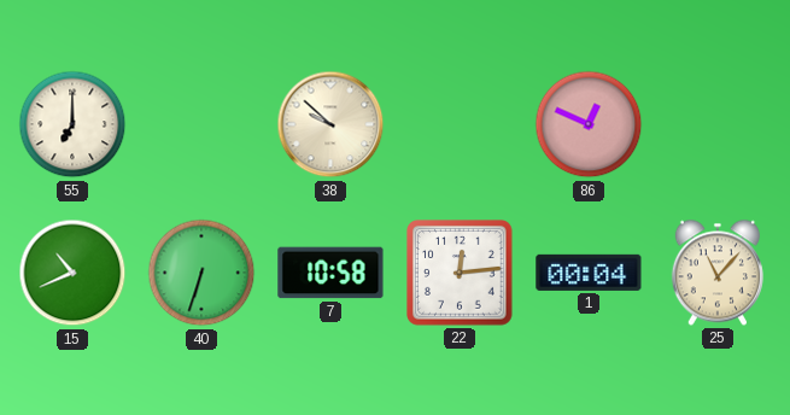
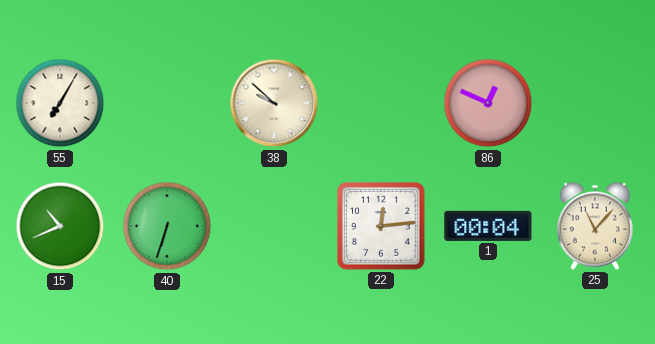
55: 7:00 -> 7:05
7: 10:58 -> none
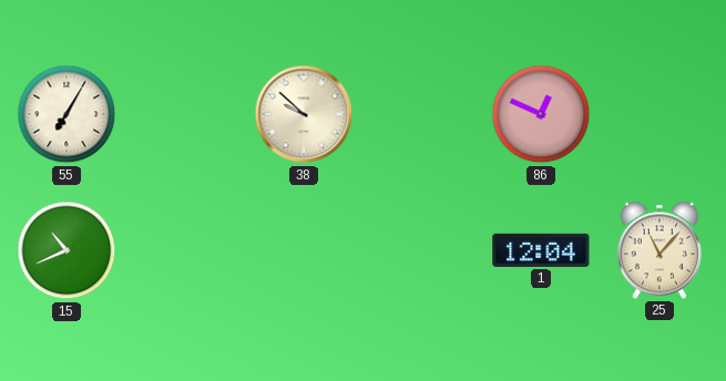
40: 6:33 -> none
22: 12:14 -> none
1: 00:04 -> 12:04
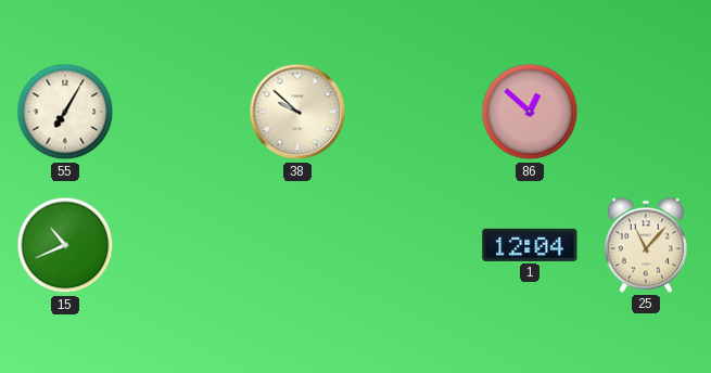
86: 12:49 -> 12:52
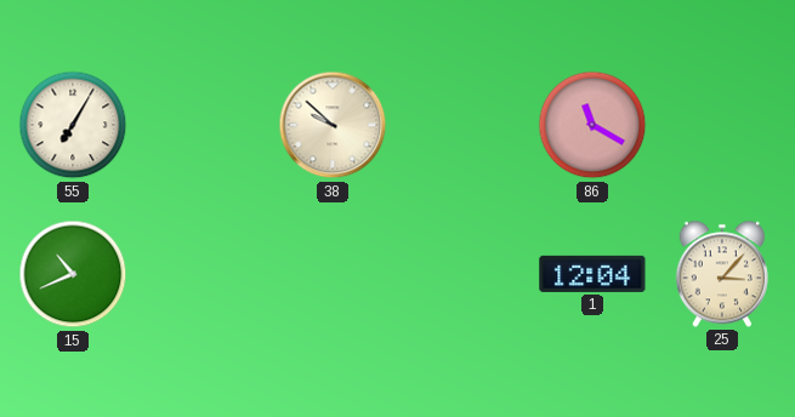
86: 12:52 -> 11:20
25: 11:07 -> 3:07
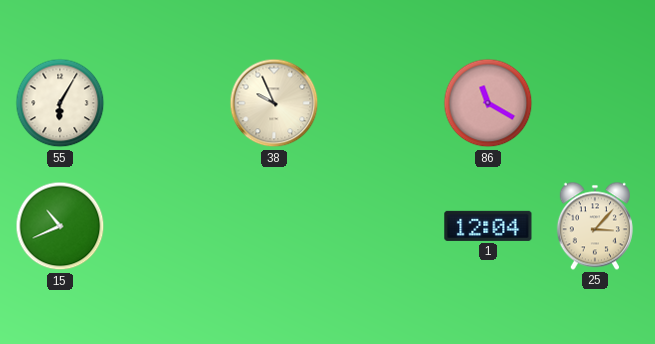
55: 7:05 -> 6:05
38: 9:52 -> 9:56
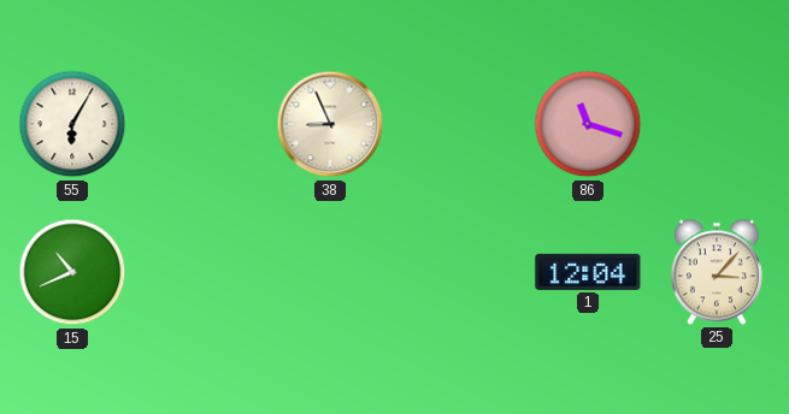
38: 9:56 -> 8:56
86: 11:20 -> 11:18
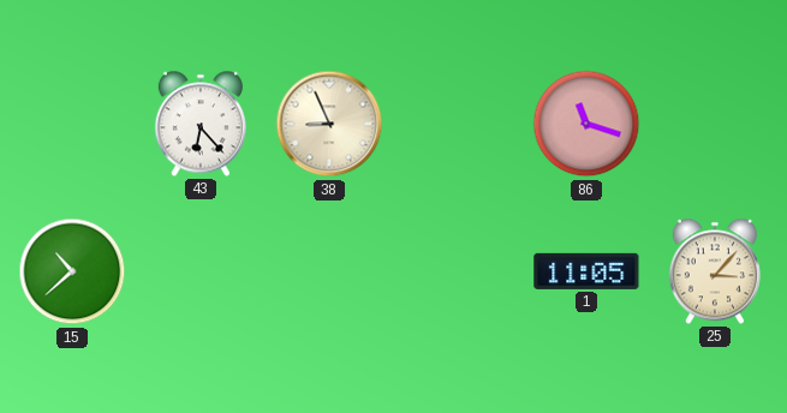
55: 6:05 -> none
43: none -> 6:23
15: 10:41 -> 10:38
1: 12:04 -> 11:05
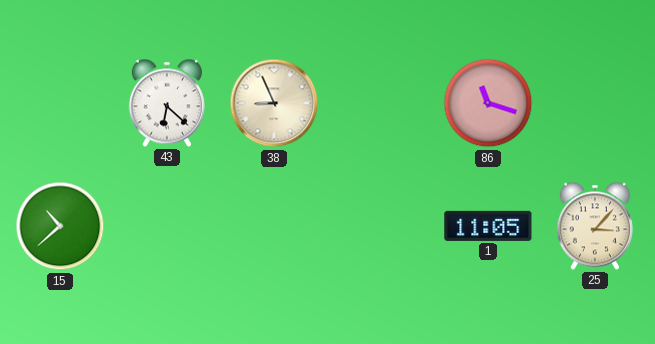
43: 6:23 -> 6:22
